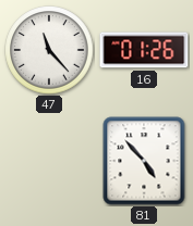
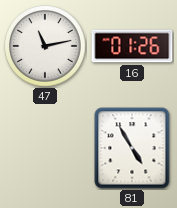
47: 11:23 -> 11:13
81: 4:53 -> 4:55
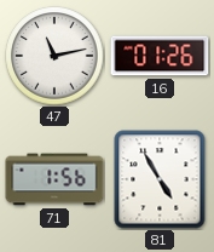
71: none -> 1:56
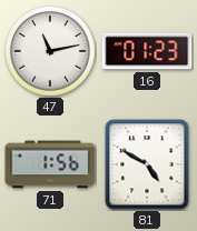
16: 01:26 -> 01:23
81: 4:55 -> 4:50
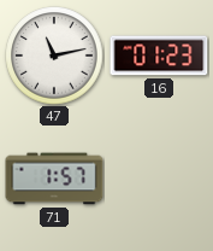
71: 1:56 -> 1:57
81: 4:50 -> none
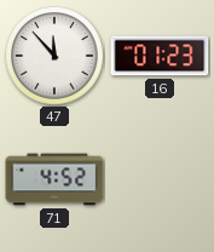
47: 11:13 -> 11:53
71: 1:57 -> 4:52
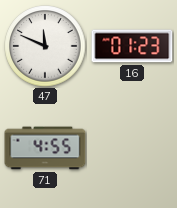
47: 11:53 -> 11:49
71: 4:52 -> 4:55
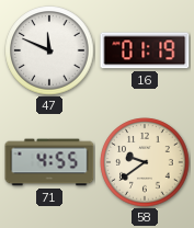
16: 01:23 -> 01:19
58: none -> 9:39
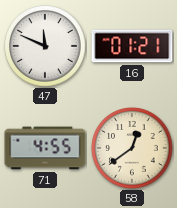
16: 01:19 -> 01:21
58: 9:39 -> 12:39
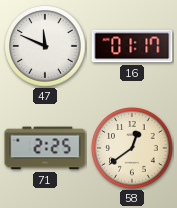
16: 01:21 -> 01:17
71: 4:55 -> 2:25
